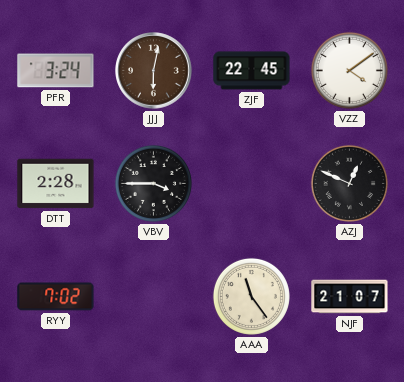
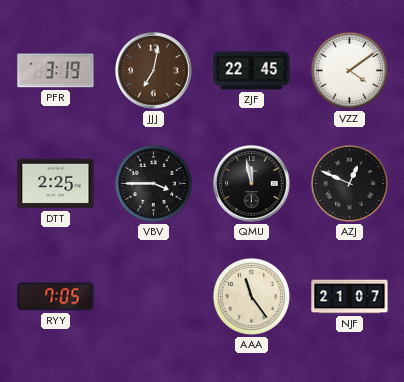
PFR: 3:24 -> 3:19
JJJ: 6:02 -> 7:02
DTT: 2:28 -> 2:25
QMU: none -> 11:58
RYY: 7:02 -> 7:05
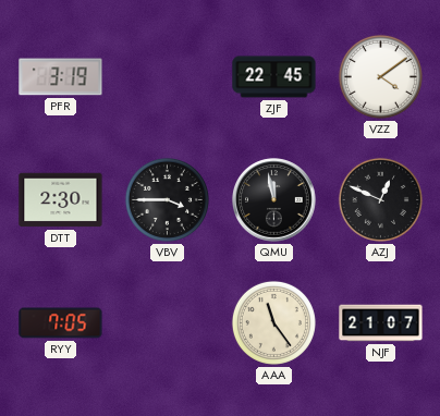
JJJ: 7:02 -> none
DTT: 2:25 -> 2:30
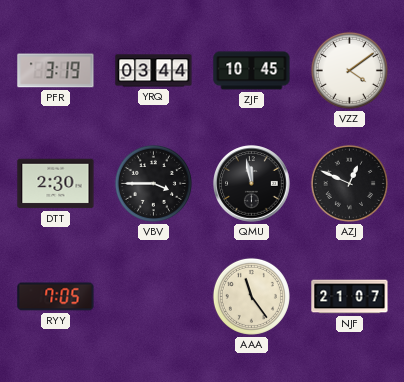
YRQ: none -> 03:44
ZJF: 22:45 -> 10:45
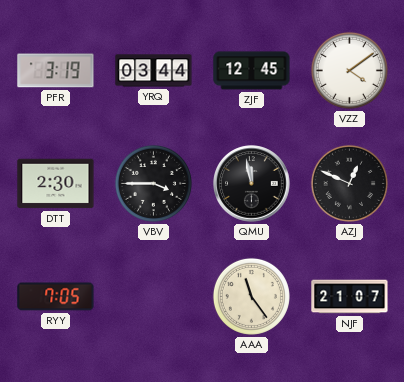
ZJF: 10:45 -> 12:45
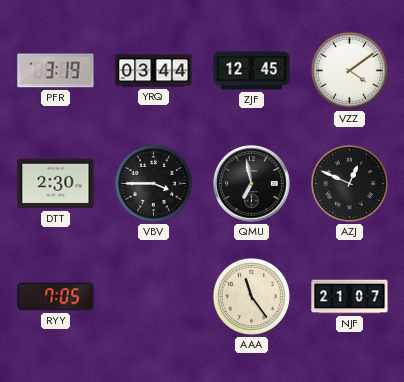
QMU: 11:58 -> 6:58
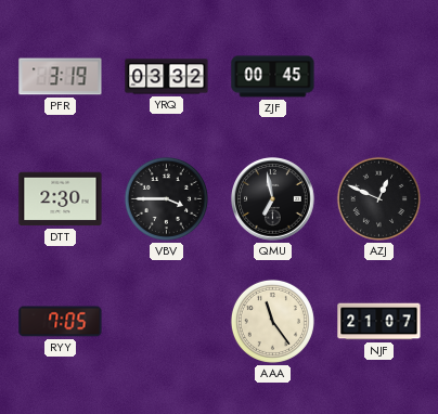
YRQ: 03:44 -> 03:32
ZJF: 12:45 -> 00:45
VZZ: 4:09 -> none
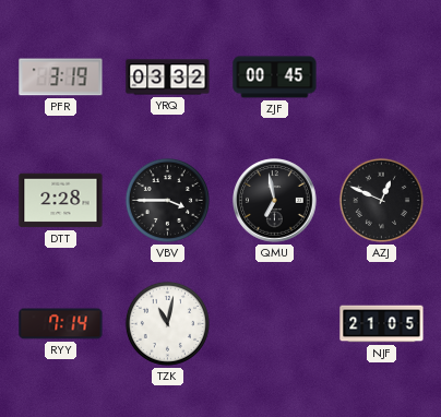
DTT: 2:30 -> 2:28
RYY: 7:05 -> 7:14
TZK: none -> 11:02
AAA: 11:24 -> none
NJF: 21:07 -> 21:05
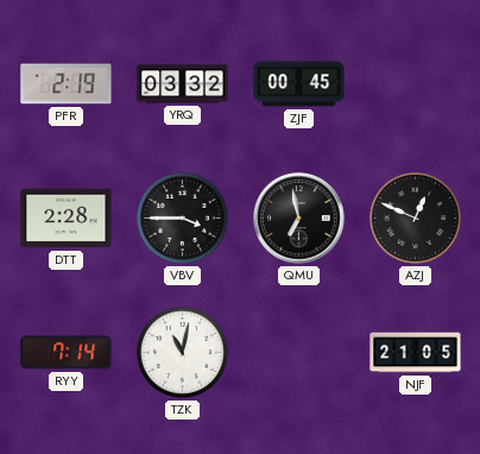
PFR: 3:19 -> 2:19
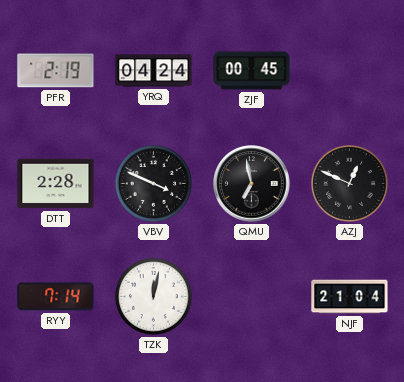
YRQ: 03:32 -> 04:24
VBV: 3:45 -> 3:49
TZK: 11:02 -> 12:02
NJF: 21:05 -> 21:04
